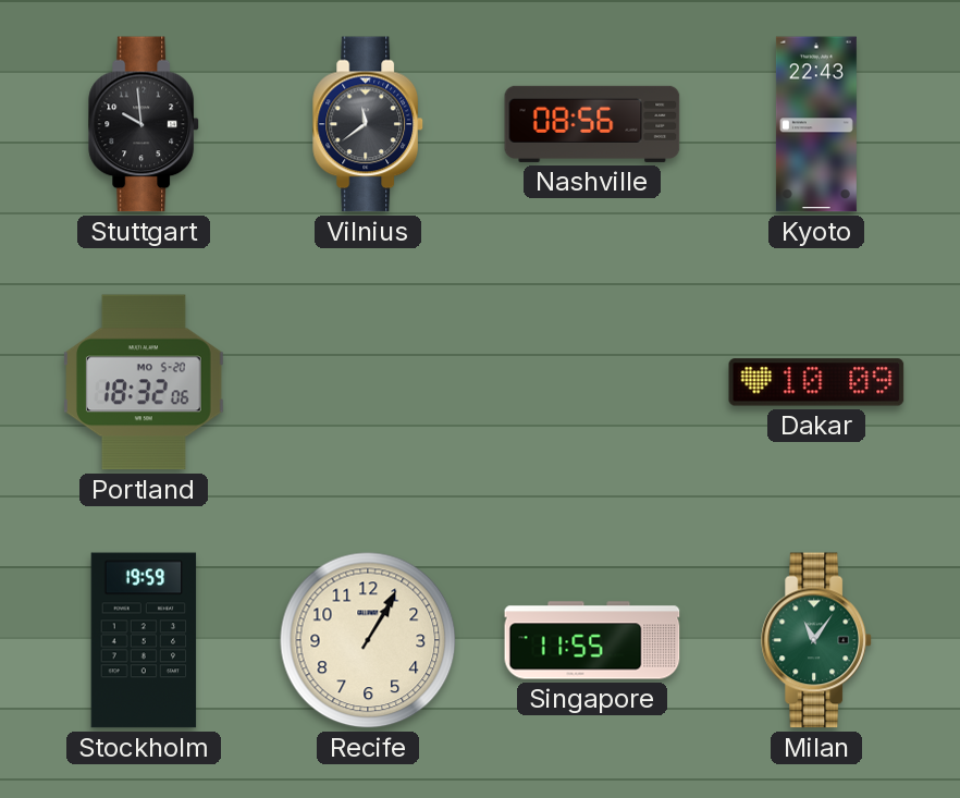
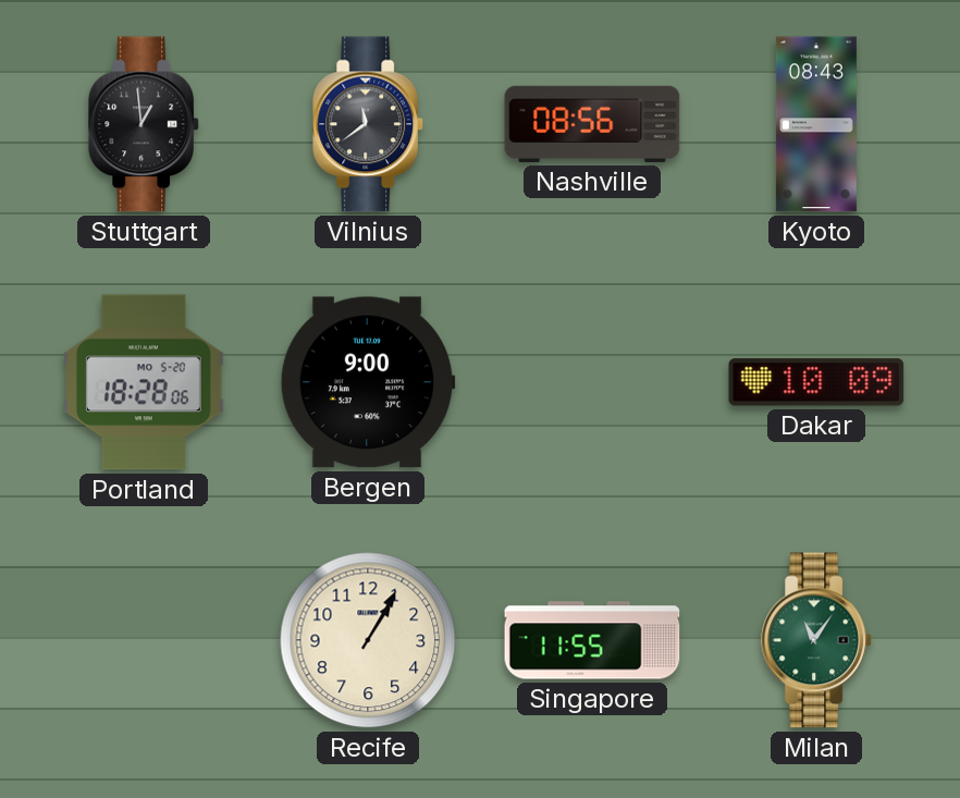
Stuttgart: 9:59 -> 12:59
Kyoto: 22:43 -> 08:43
Portland: 18:32 -> 18:28
Bergen: none -> 9:00
Stockholm: 19:59 -> none
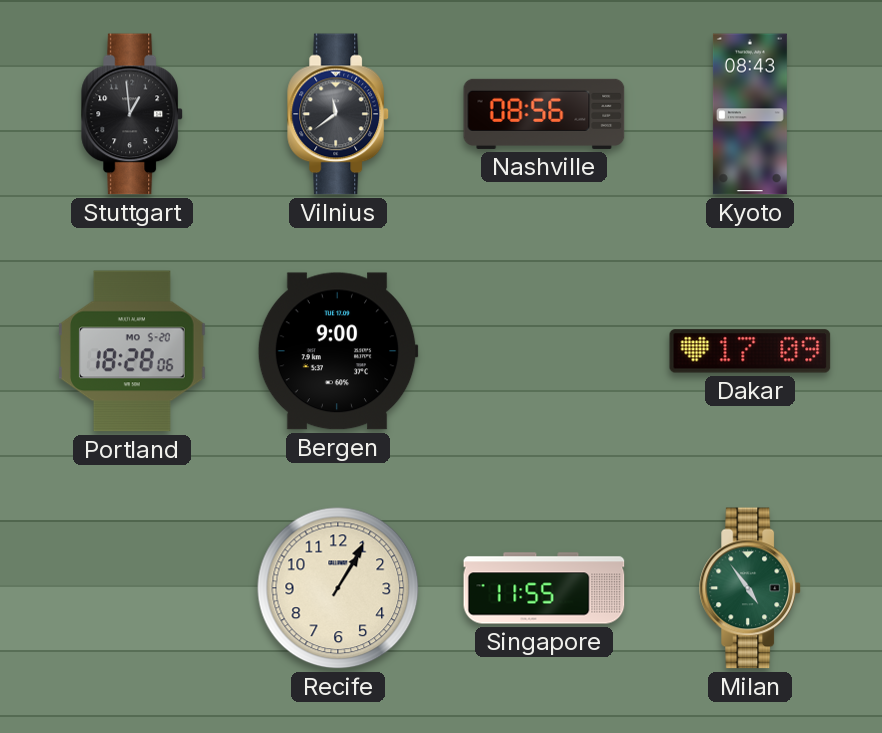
Dakar: 10:09 -> 17:09
Milan: 11:06 -> 4:54
